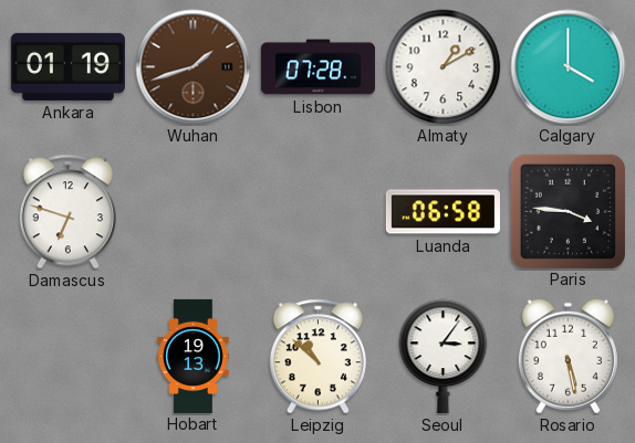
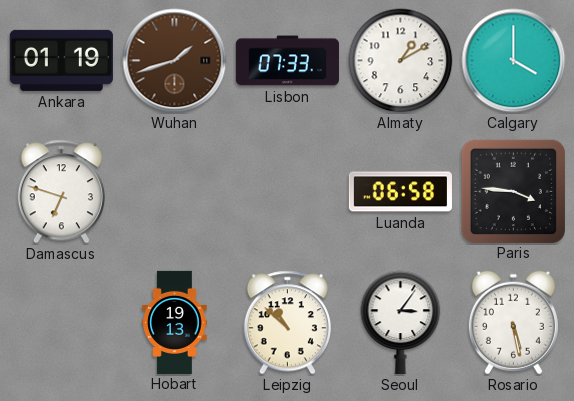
Lisbon: 07:28 -> 07:33
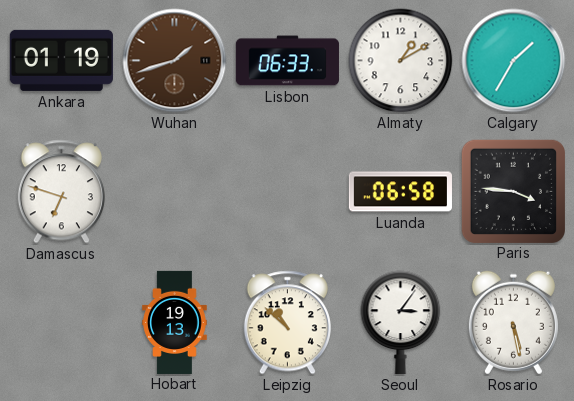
Lisbon: 07:33 -> 06:33
Calgary: 4:00 -> 1:35
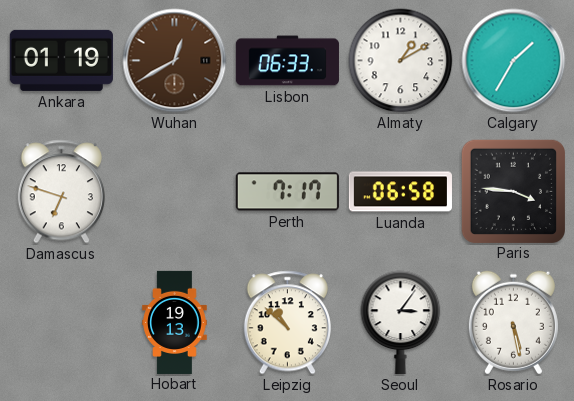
Wuhan: 1:42 -> 12:40
Perth: none -> 7:17
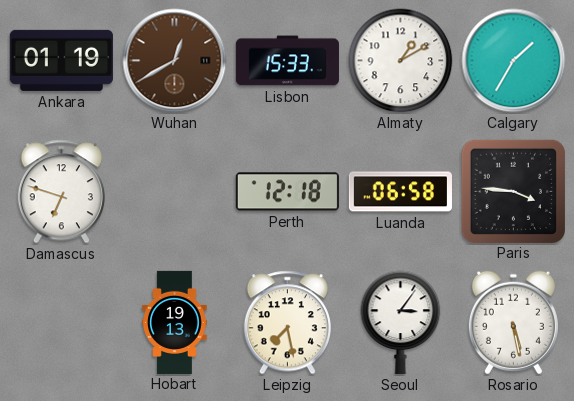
Lisbon: 06:33 -> 15:33
Perth: 7:17 -> 12:18
Leipzig: 10:52 -> 7:28
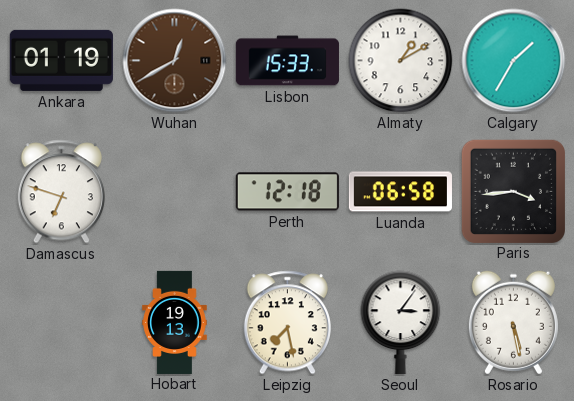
Paris: 3:46 -> 3:44
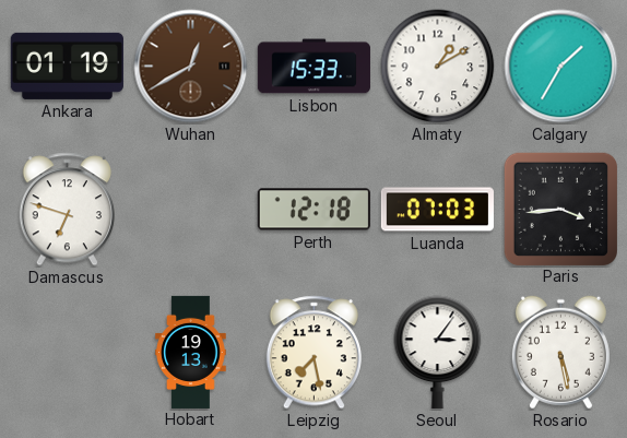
Luanda: 06:58 -> 07:03
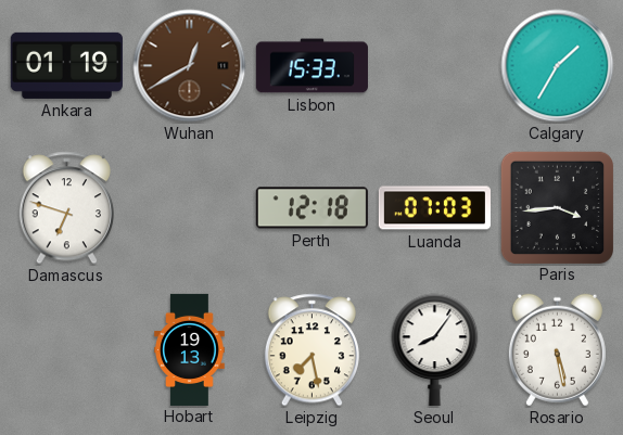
Almaty: 1:10 -> none
Seoul: 3:06 -> 8:06
